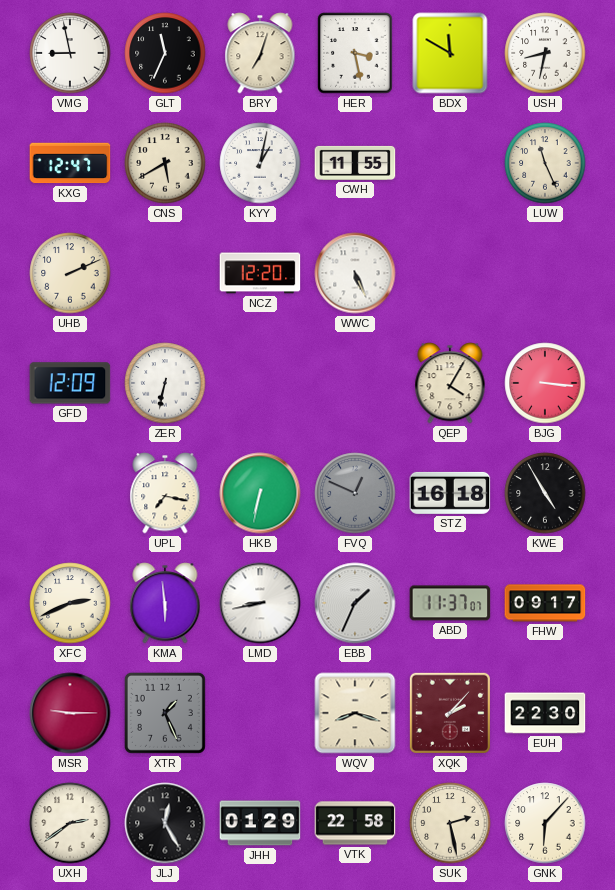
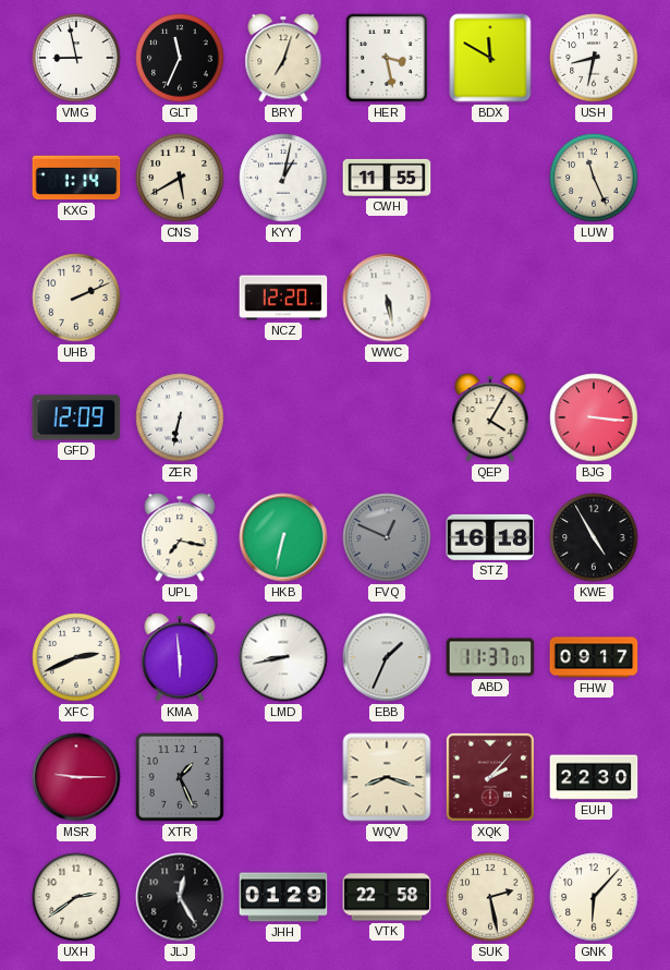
KXG: 12:47 -> 1:14
WWC: 5:26 -> 5:28
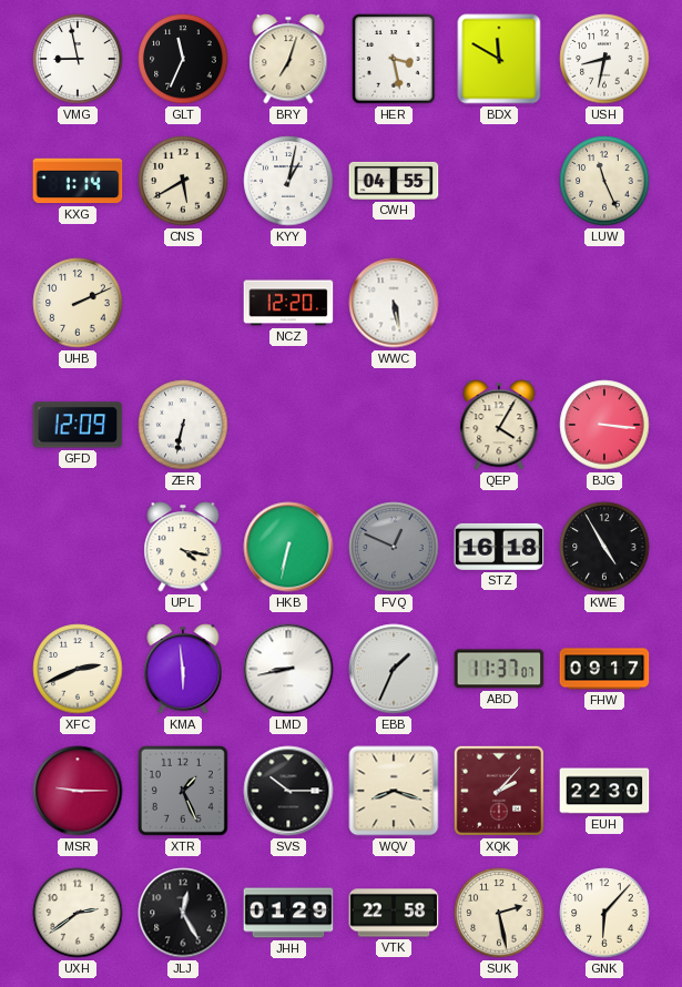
CWH: 11:55 -> 04:55
UPL: 7:17 -> 4:17
SVS: none -> 10:15
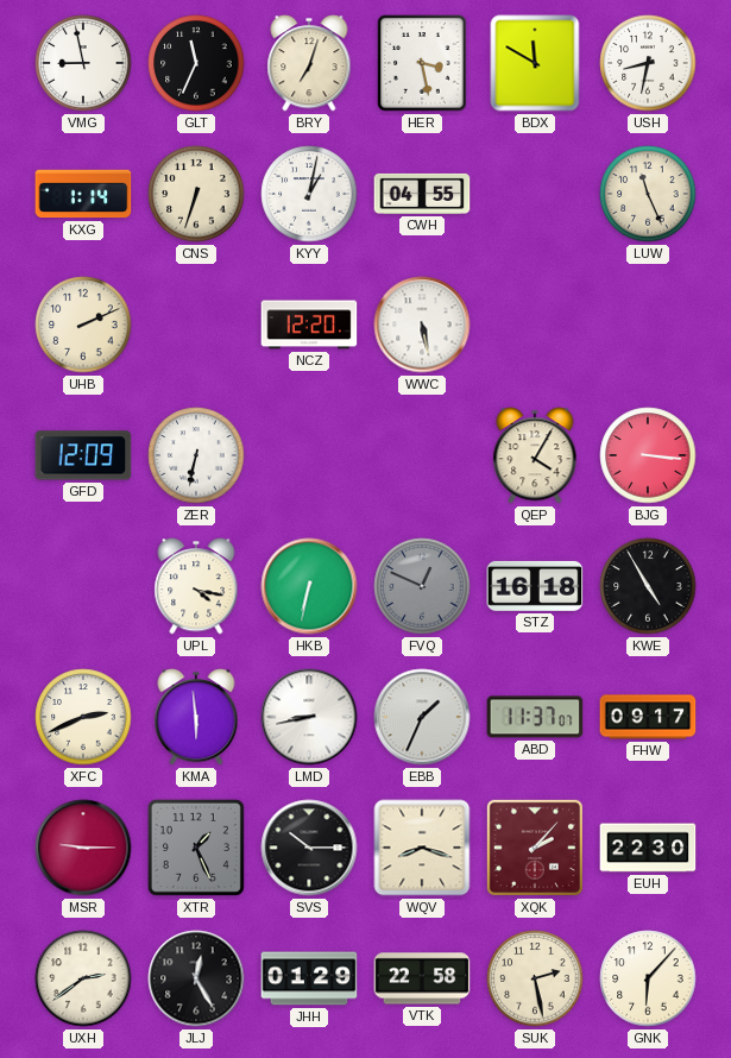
CNS: 5:40 -> 6:33
